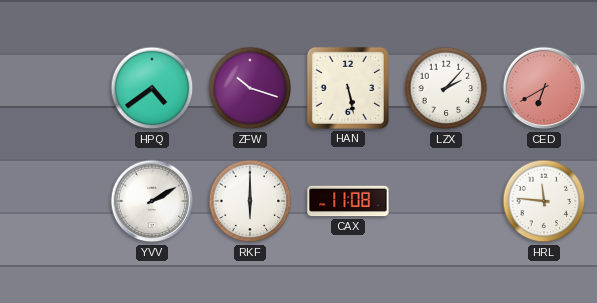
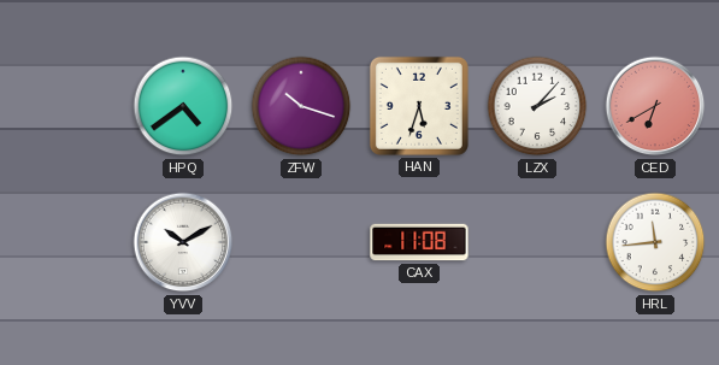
HAN: 5:28 -> 5:33
YVV: 2:10 -> 10:10
RKF: 6:00 -> none
HRL: 11:46 -> 11:44
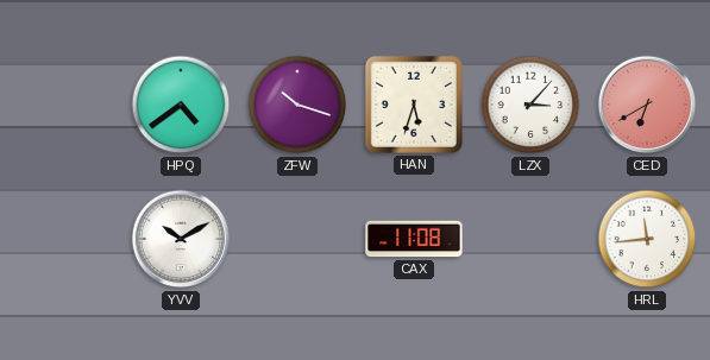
LZX: 2:07 -> 3:07
